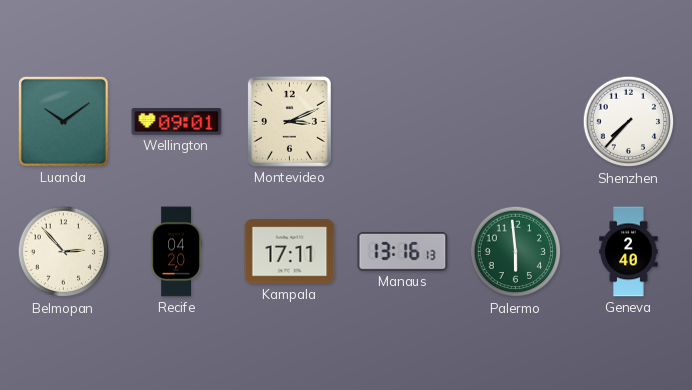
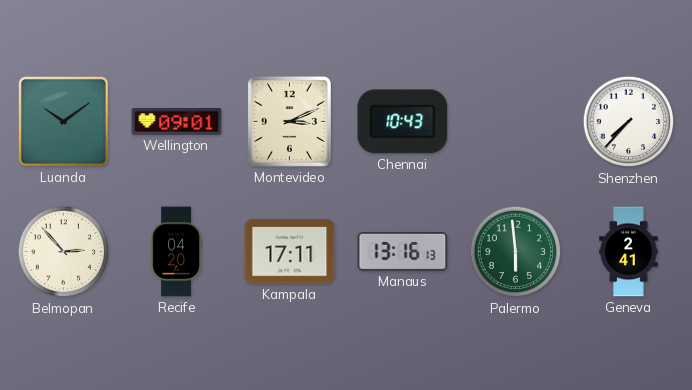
Chennai: none -> 10:43
Geneva: 2:40 -> 2:41
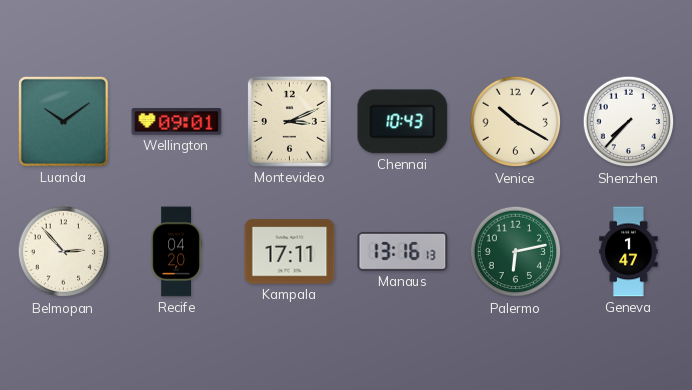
Venice: none -> 10:20
Palermo: 5:59 -> 6:13
Geneva: 2:41 -> 1:47
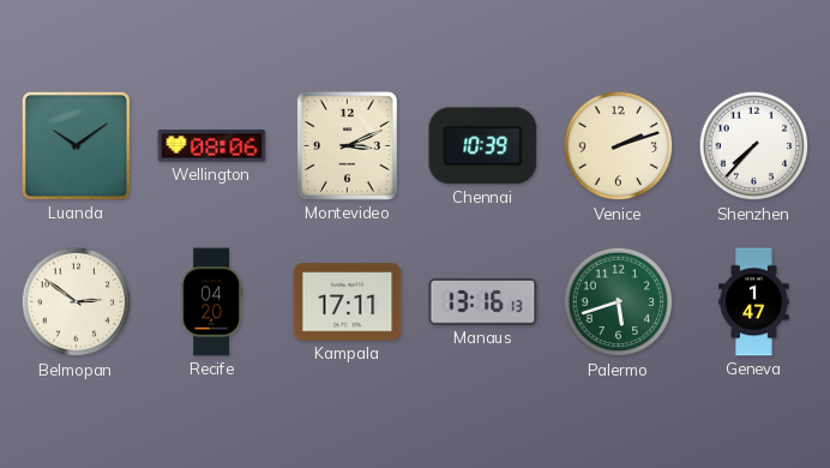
Wellington: 09:01 -> 08:06
Chennai: 10:43 -> 10:39
Venice: 10:20 -> 2:12
Belmopan: 2:53 -> 2:51
Palermo: 6:13 -> 5:42
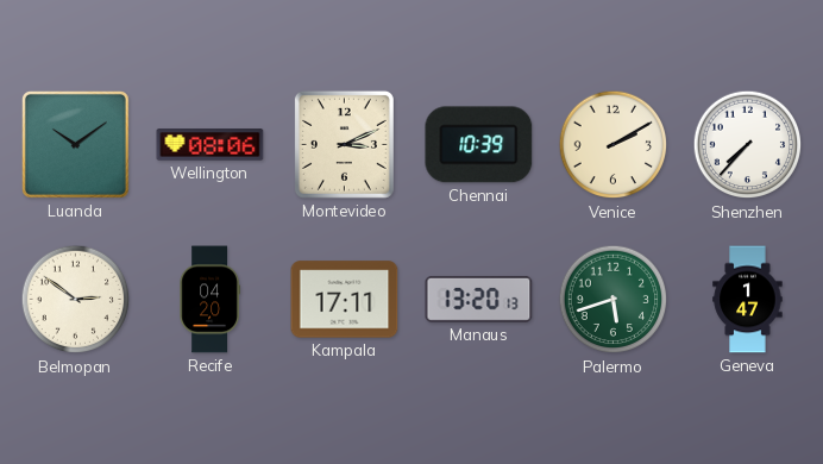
Venice: 2:12 -> 2:10
Manaus: 13:16 -> 13:20
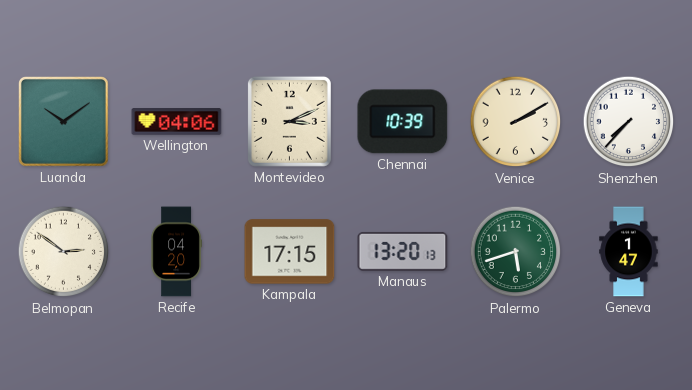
Wellington: 08:06 -> 04:06
Kampala: 17:11 -> 17:15
